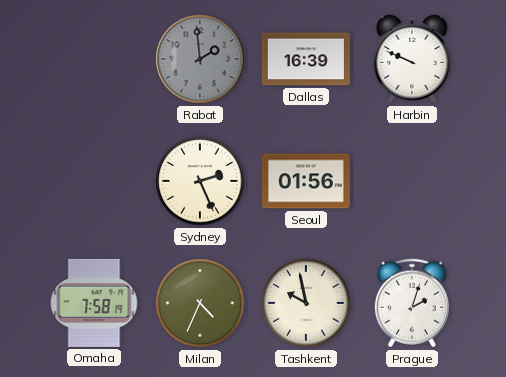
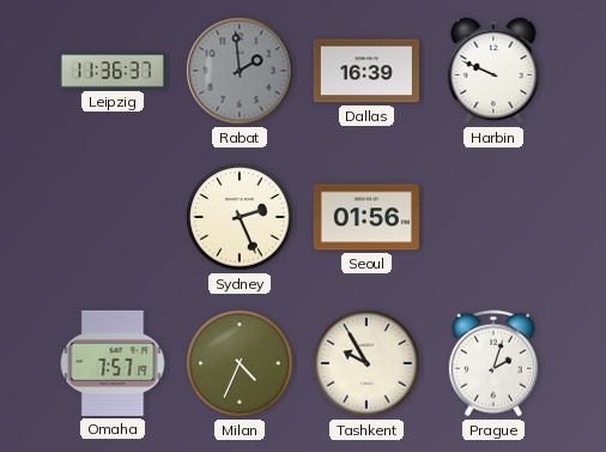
Leipzig: none -> 11:36
Omaha: 7:58 -> 7:57
Tashkent: 9:58 -> 9:55
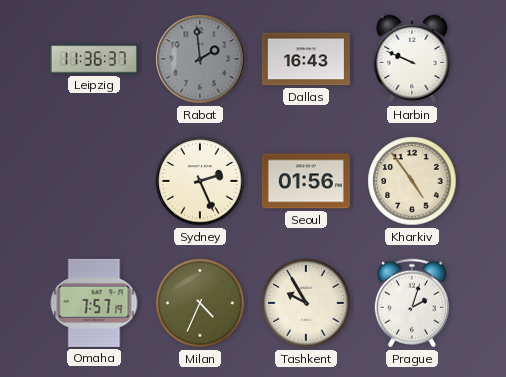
Dallas: 16:39 -> 16:43
Kharkiv: none -> 4:54
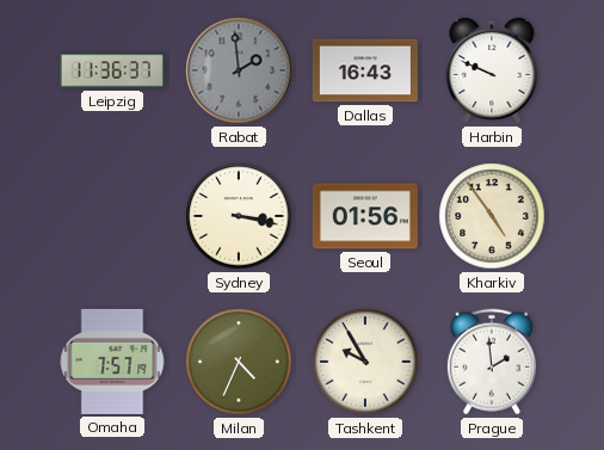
Sydney: 2:26 -> 3:17
Prague: 2:03 -> 1:59
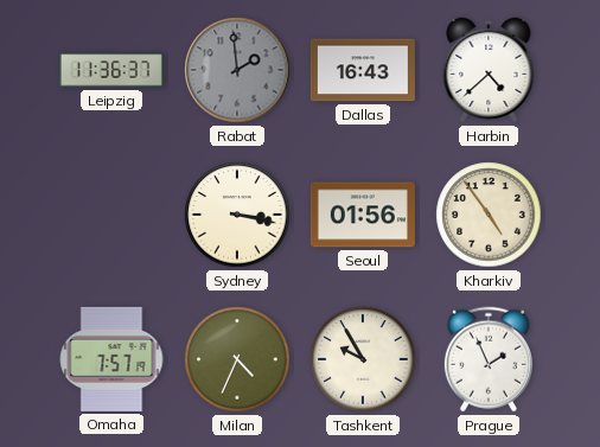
Harbin: 9:49 -> 4:38
Prague: 1:59 -> 1:56
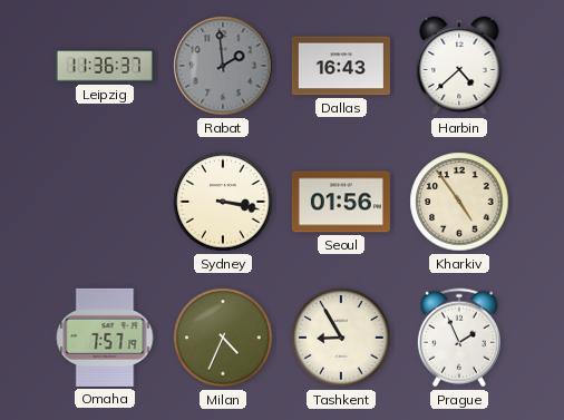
Tashkent: 9:55 -> 8:55
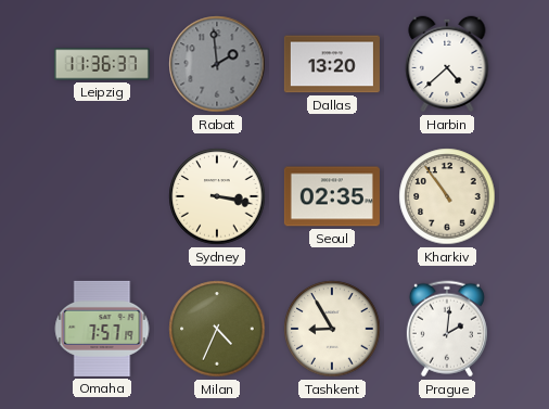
Dallas: 16:43 -> 13:20
Seoul: 01:56 -> 02:35
Kharkiv: 4:54 -> 10:54
Prague: 1:56 -> 2:01
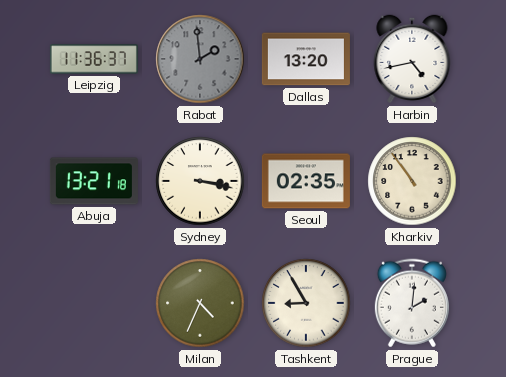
Harbin: 4:38 -> 4:43
Abuja: none -> 13:21
Omaha: 7:57 -> none
